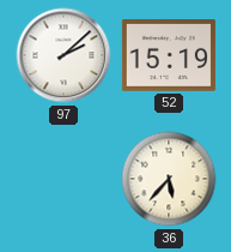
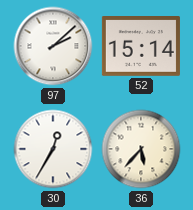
52: 15:19 -> 15:14
30: none -> 12:35
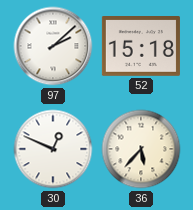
52: 15:14 -> 15:18
30: 12:35 -> 12:49
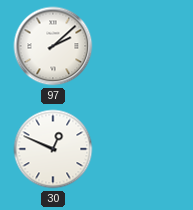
52: 15:18 -> none
36: 5:37 -> none
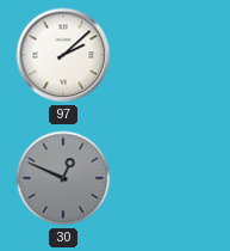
30 dial: white -> grey
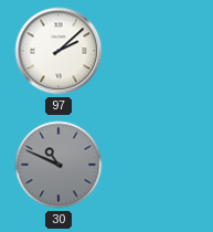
30: 12:49 -> 10:49
